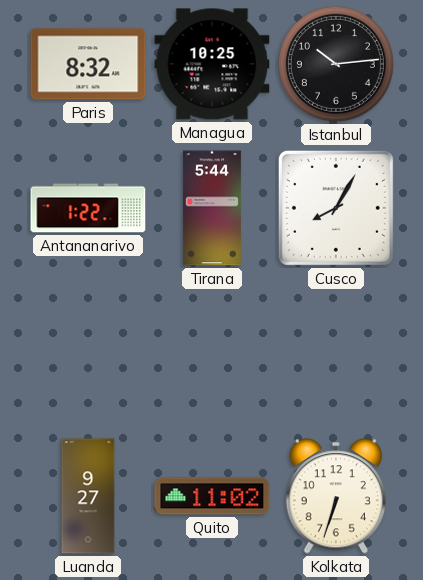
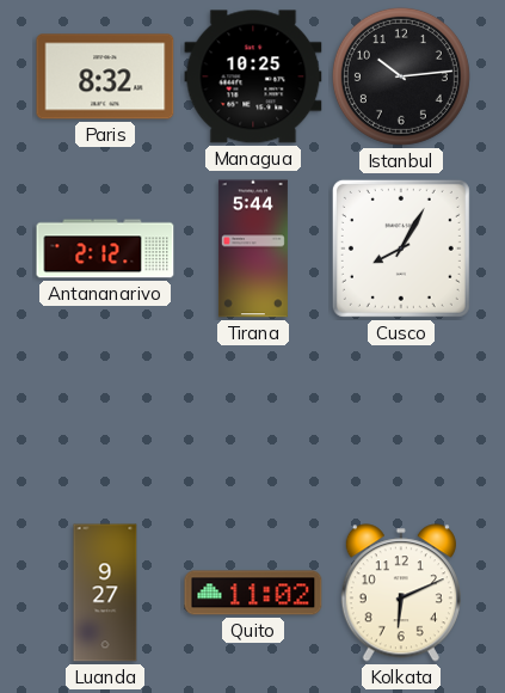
Antananarivo: 1:22 -> 2:12
Kolkata: 6:33 -> 6:11
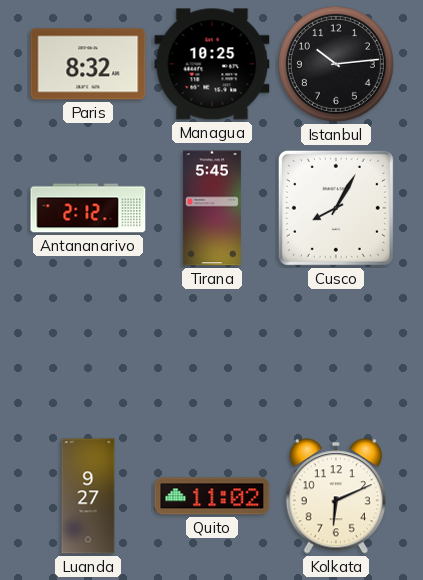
Tirana: 5:44 -> 5:45
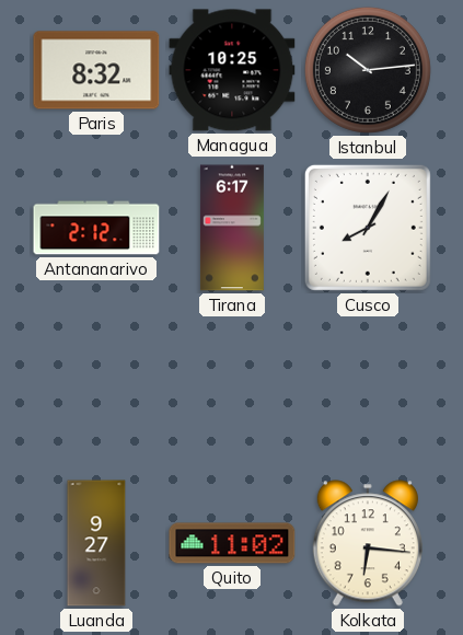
Tirana: 5:45 -> 6:17
Kolkata: 6:11 -> 6:16
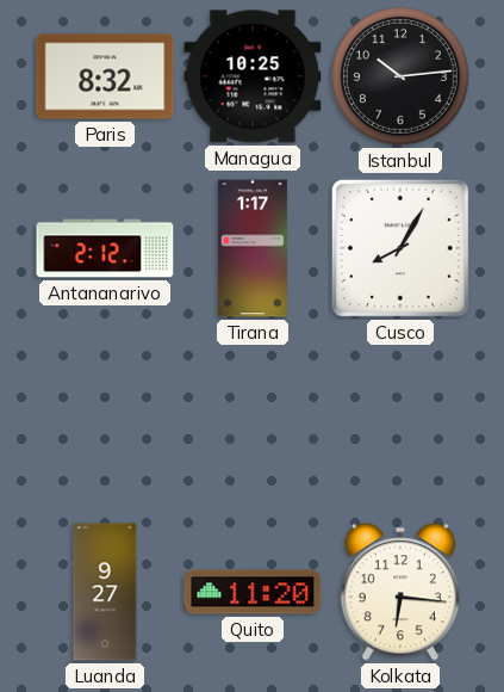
Tirana: 6:17 -> 1:17
Quito: 11:02 -> 11:20
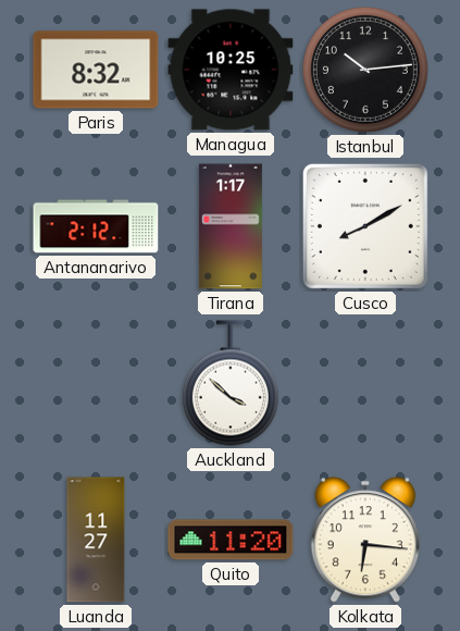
Cusco: 8:05 -> 8:10
Auckland: none -> 3:52
Luanda: 9:27 -> 11:27
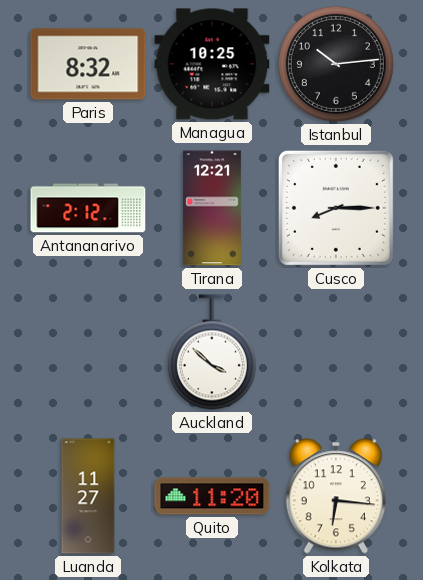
Tirana: 1:17 -> 12:21
Cusco: 8:10 -> 8:15
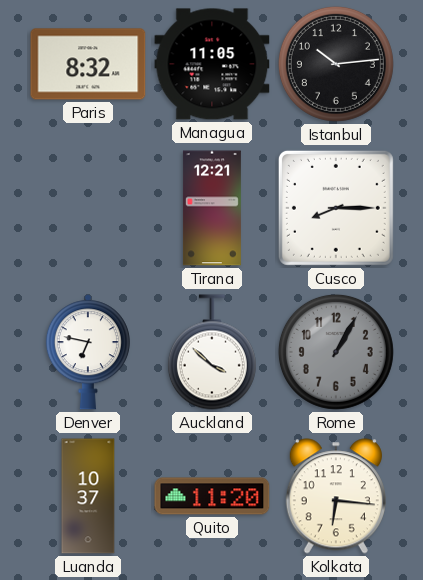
Managua: 10:25 -> 11:05
Antananarivo: 2:12 -> none
Denver: none -> 6:47
Rome: none -> 1:05
Luanda: 11:27 -> 10:37
